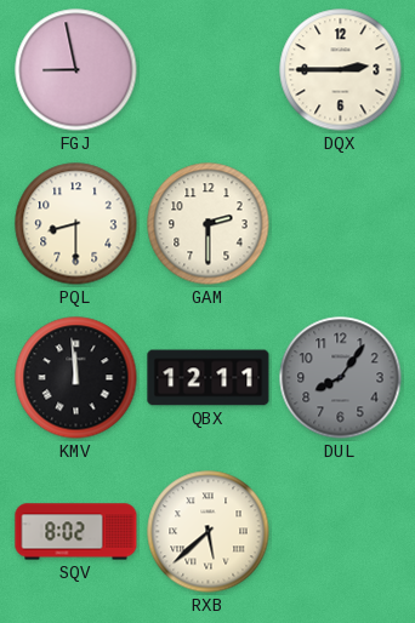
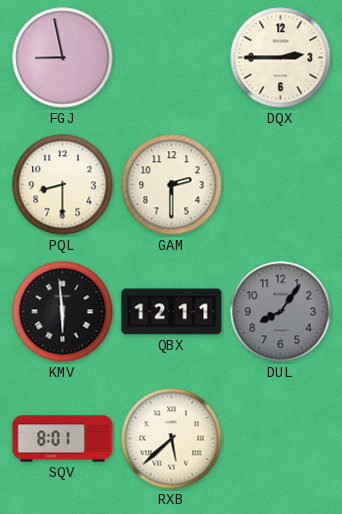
KMV: 11:59 -> 5:59
SQV: 8:02 -> 8:01
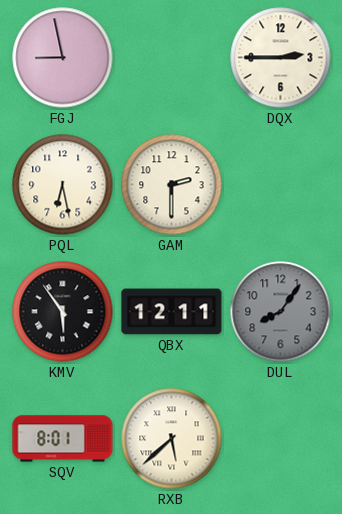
PQL: 8:30 -> 6:28
KMV: 5:59 -> 5:54
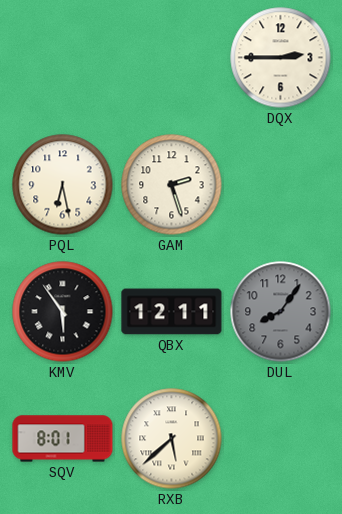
FGJ: 8:58 -> none
GAM: 2:30 -> 2:27
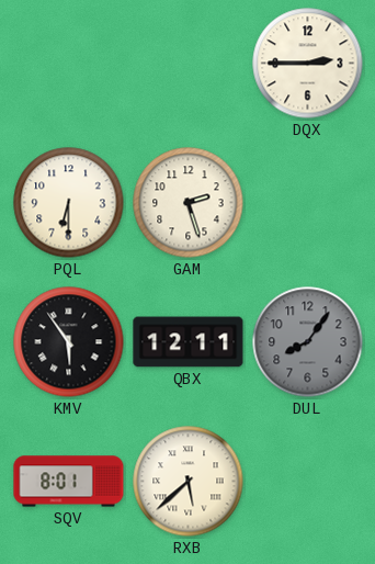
PQL: 6:28 -> 6:30
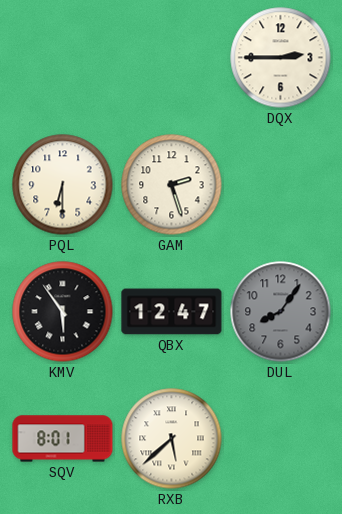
QBX: 12:11 -> 12:47
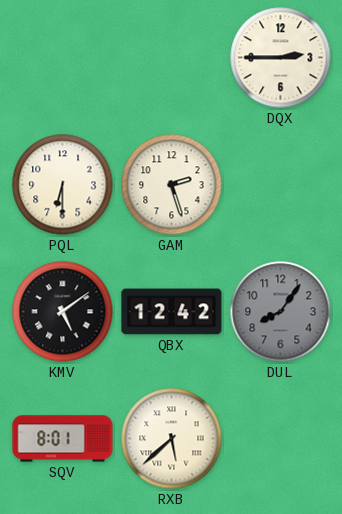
KMV: 5:54 -> 5:09
QBX: 12:47 -> 12:42
